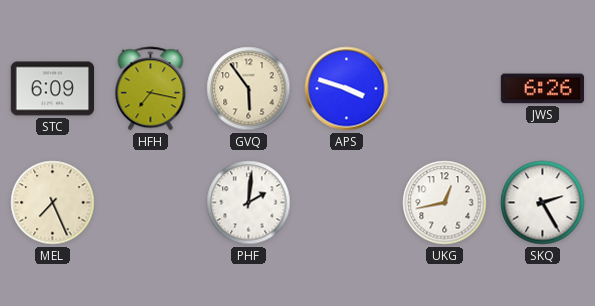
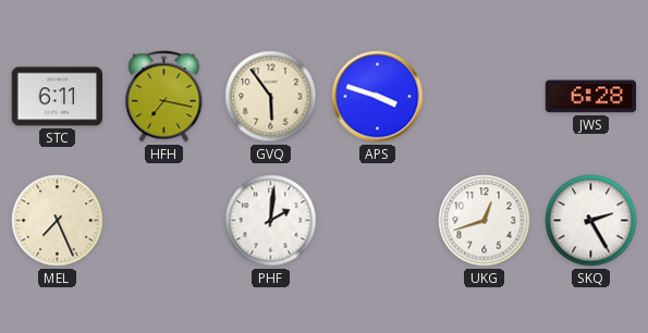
STC: 6:09 -> 6:11
JWS: 6:26 -> 6:28
UKG: 12:43 -> 12:42
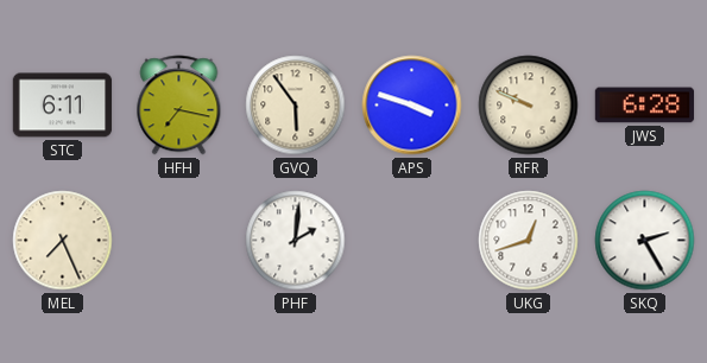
RFR: none -> 9:49
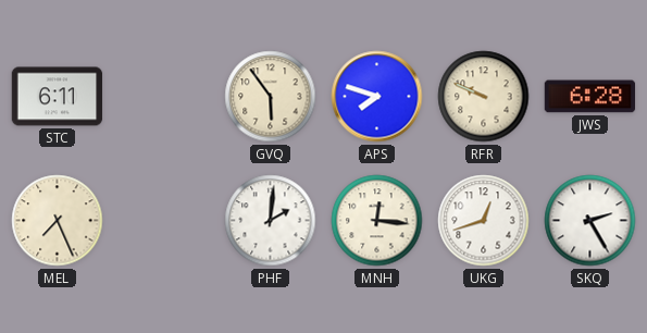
HFH: 7:17 -> none
APS: 3:48 -> 7:48
MNH: none -> 12:16
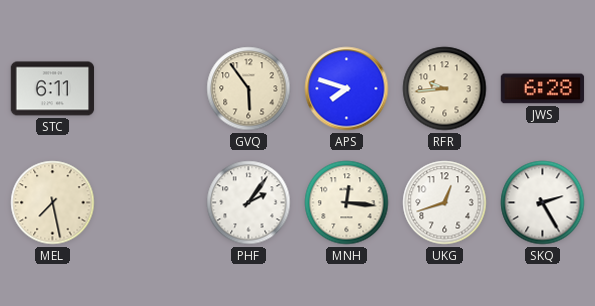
RFR: 9:49 -> 9:44
MEL: 7:26 -> 7:28
PHF: 2:01 -> 2:06
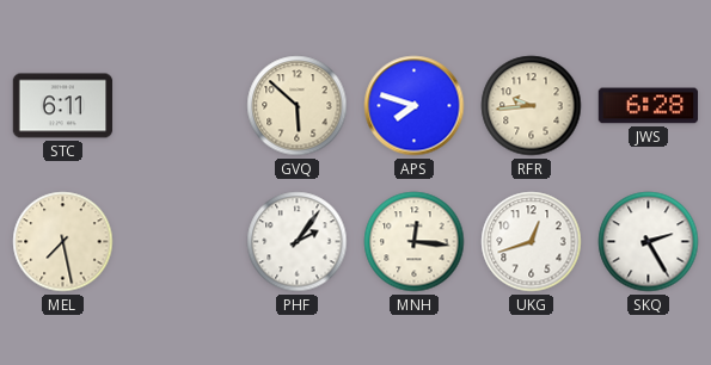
GVQ: 5:54 -> 5:52
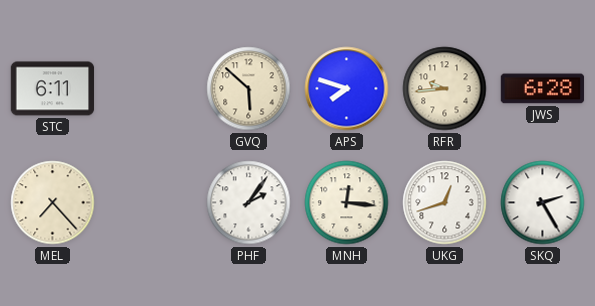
MEL: 7:28 -> 7:23
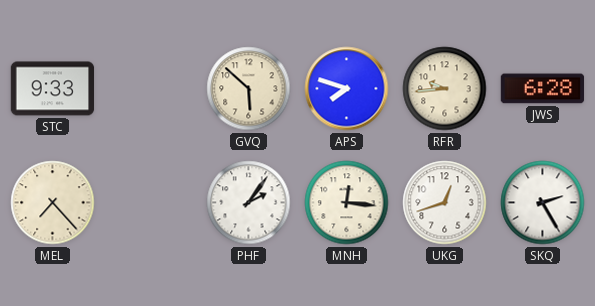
STC: 6:11 -> 9:33
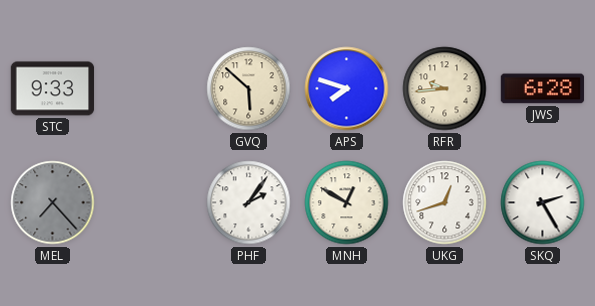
MEL dial: cream -> grey
MNH: 12:16 -> 12:50
